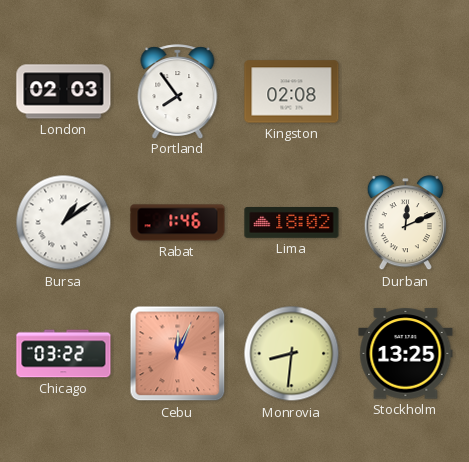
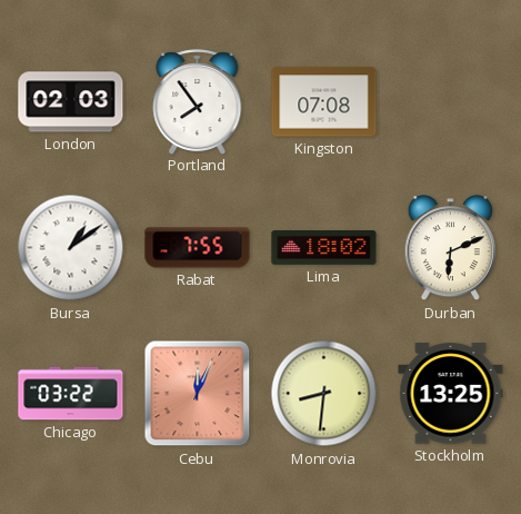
Kingston: 02:08 -> 07:08
Rabat: 1:46 -> 7:55
Durban: 12:11 -> 6:11
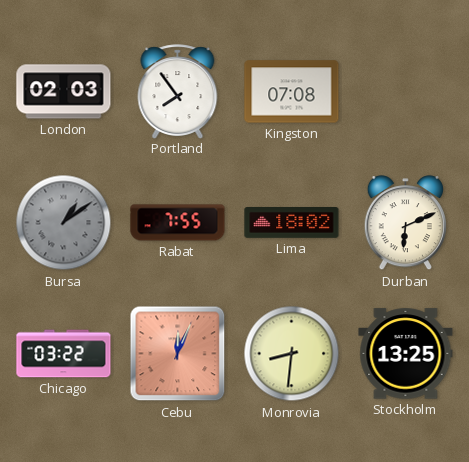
Bursa dial: white -> grey
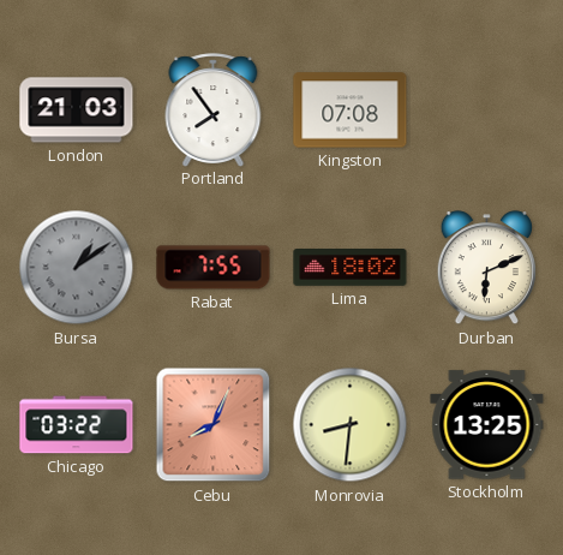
London: 02:03 -> 21:03
Cebu: 12:04 -> 8:04
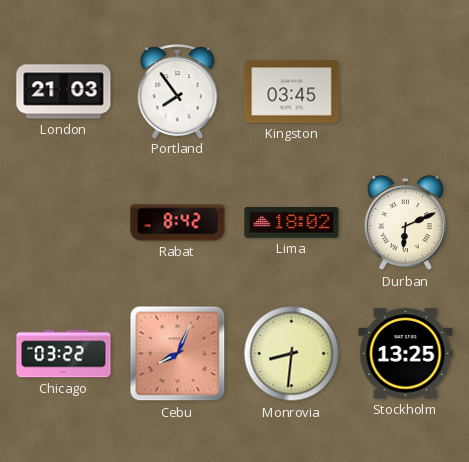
Kingston: 07:08 -> 03:45
Bursa: 1:09 -> none
Rabat: 7:55 -> 8:42
